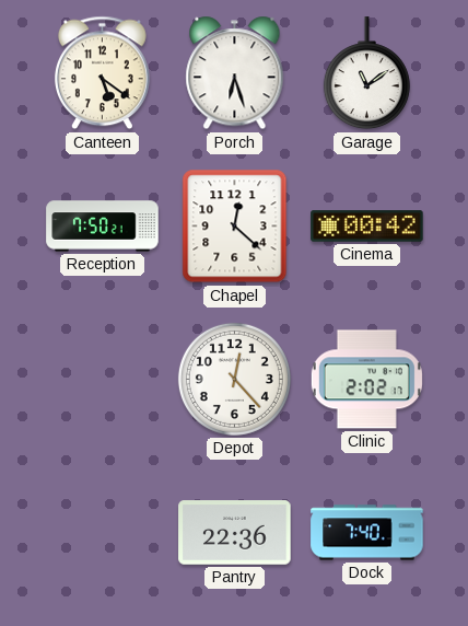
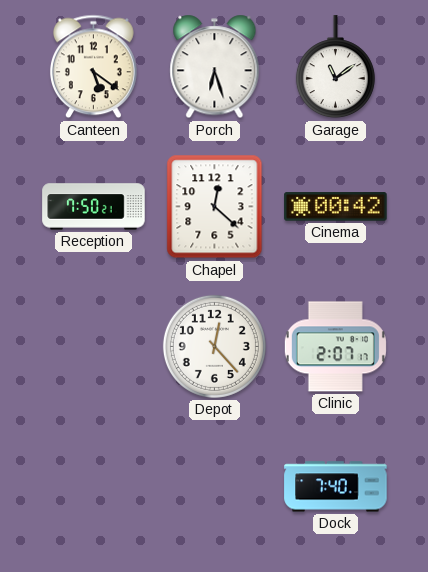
Clinic: 2:02 -> 2:07
Pantry: 22:36 -> none
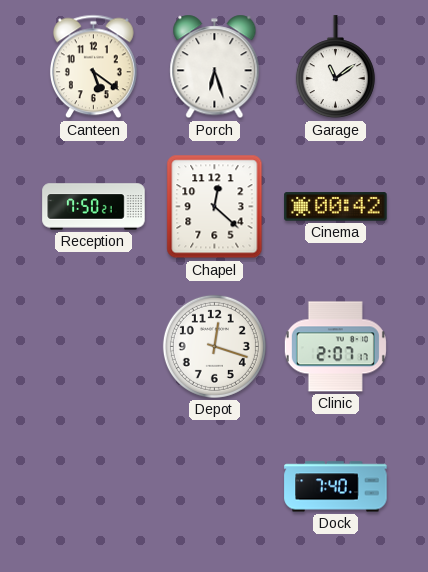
Depot: 12:23 -> 12:18
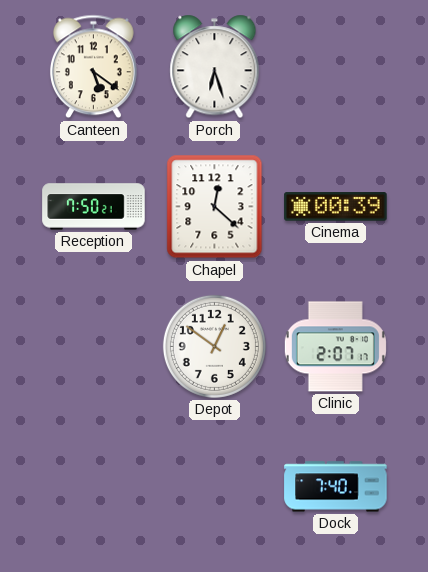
Garage: 11:09 -> none
Cinema: 00:42 -> 00:39
Depot: 12:18 -> 12:51
